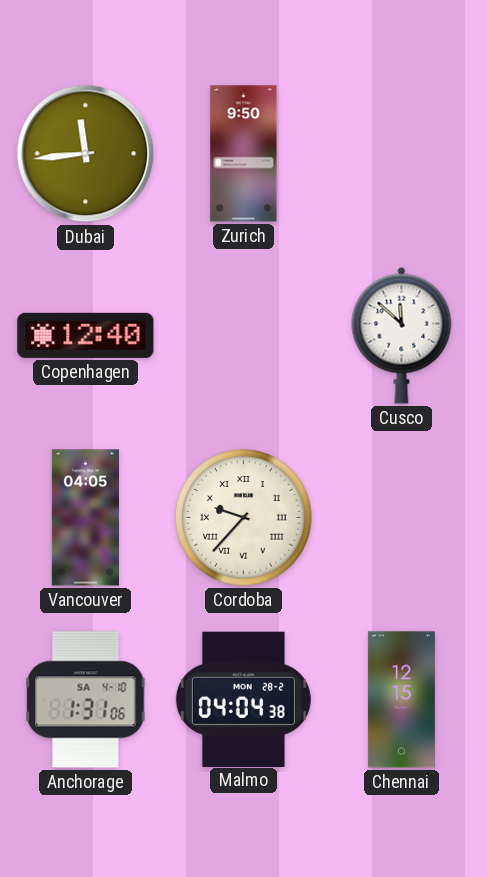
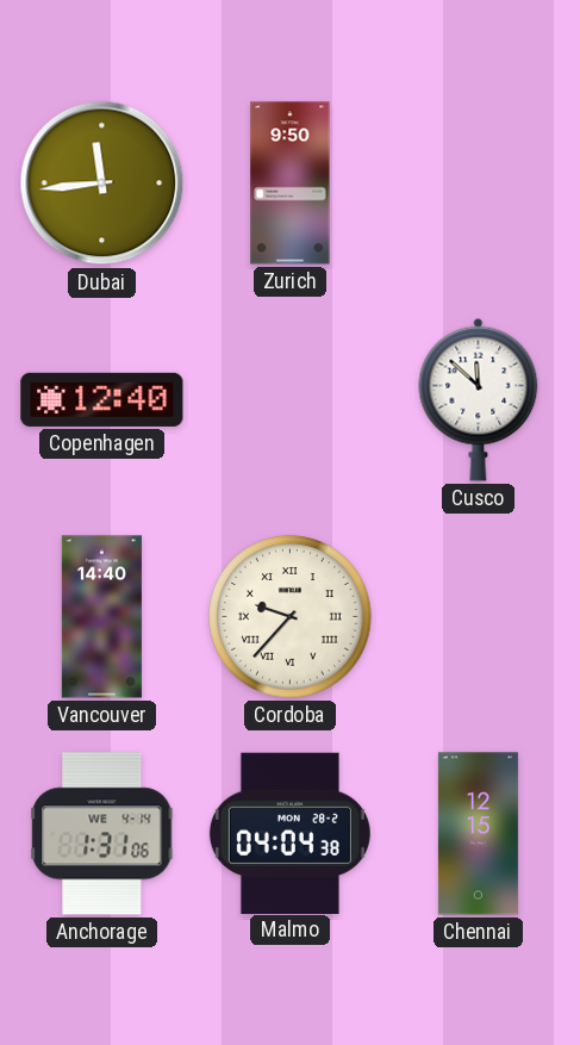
Vancouver: 04:05 -> 14:40
Anchorage date: SA 4-10 -> WE 4-14
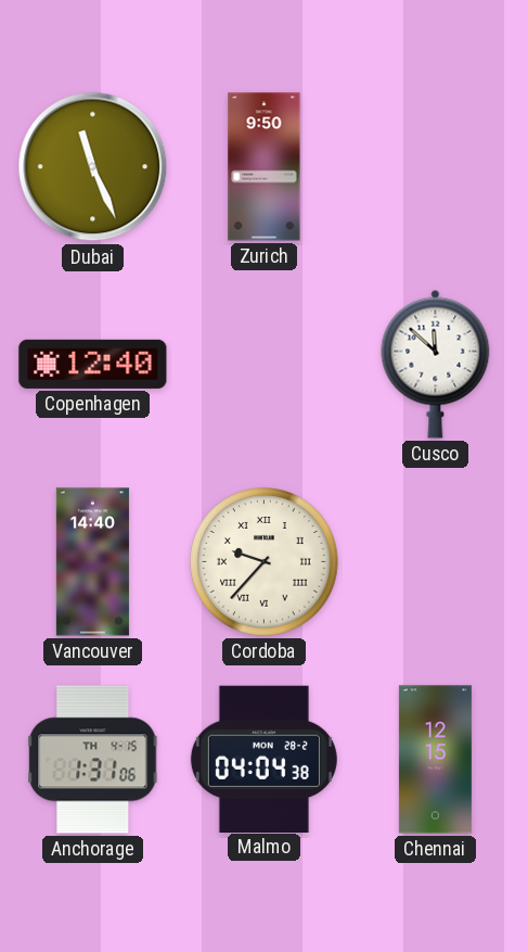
Dubai: 11:44 -> 11:26
Anchorage date: WE 4-14 -> TH 4-15
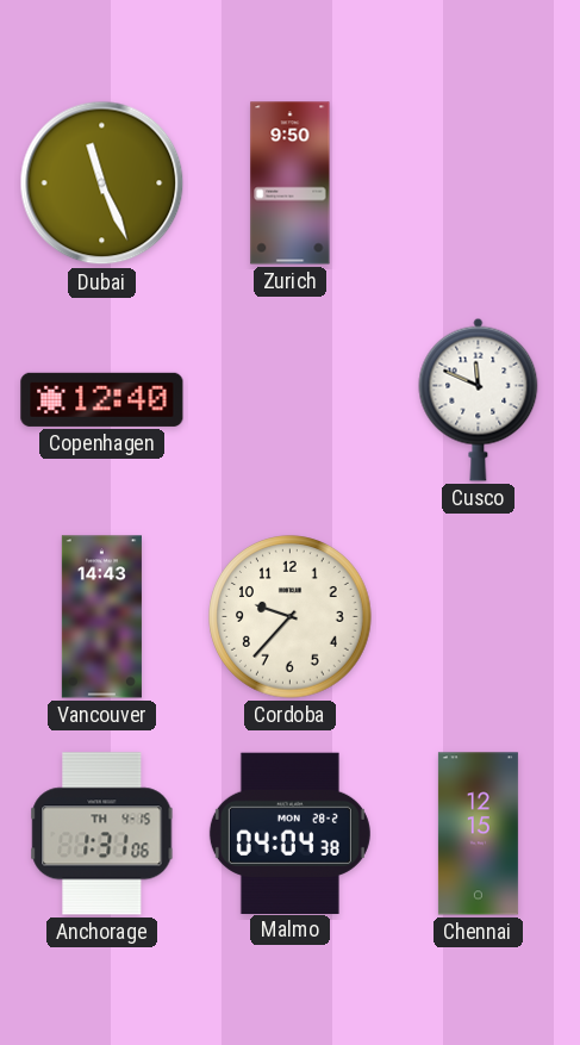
Cusco: 11:52 -> 11:49
Vancouver: 14:40 -> 14:43
Cordoba numerals: Roman -> Arabic
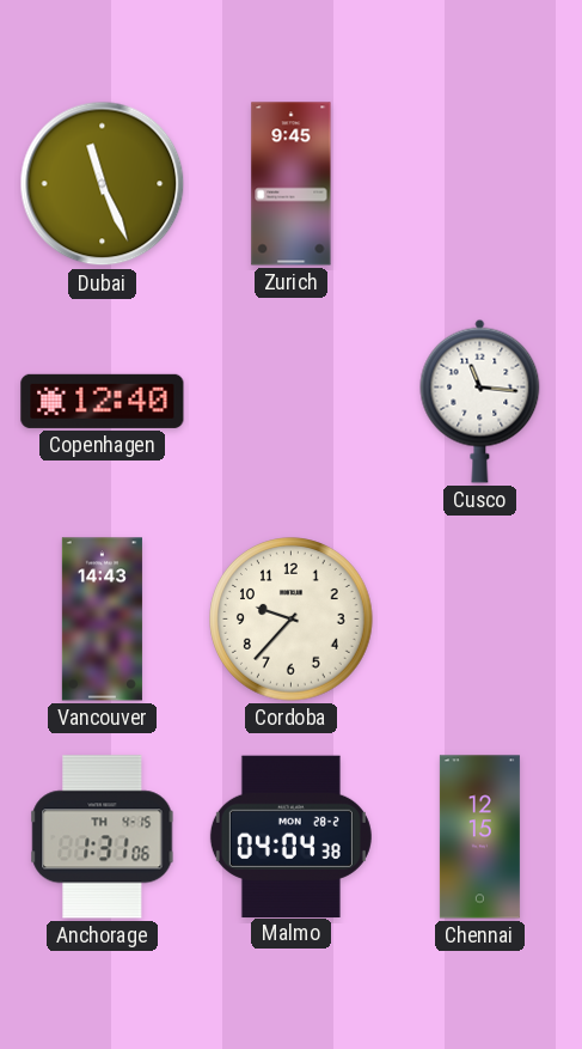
Zurich: 9:50 -> 9:45
Cusco: 11:49 -> 11:16
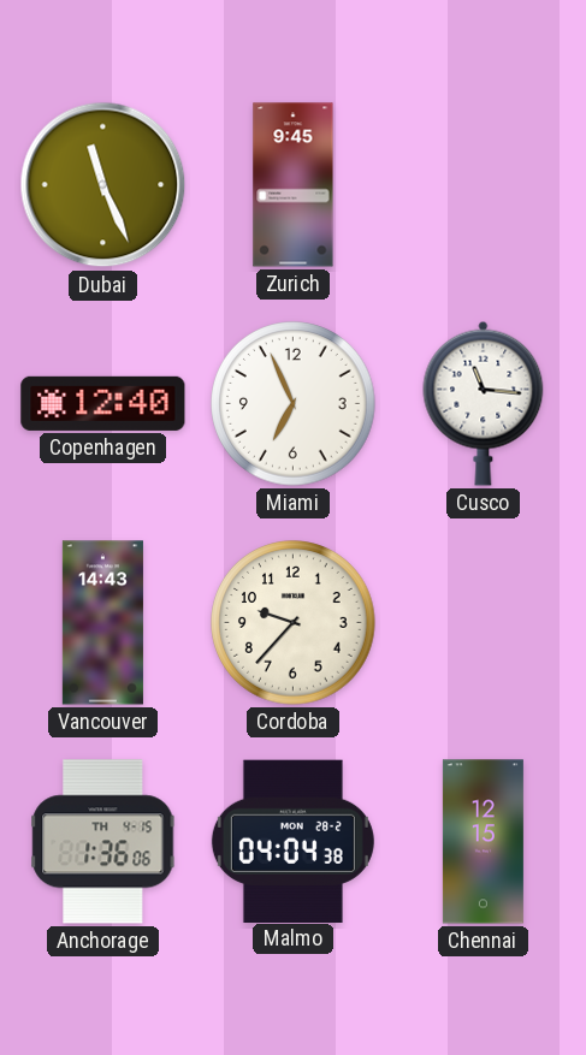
Miami: none -> 6:56
Anchorage: 1:31 -> 1:36
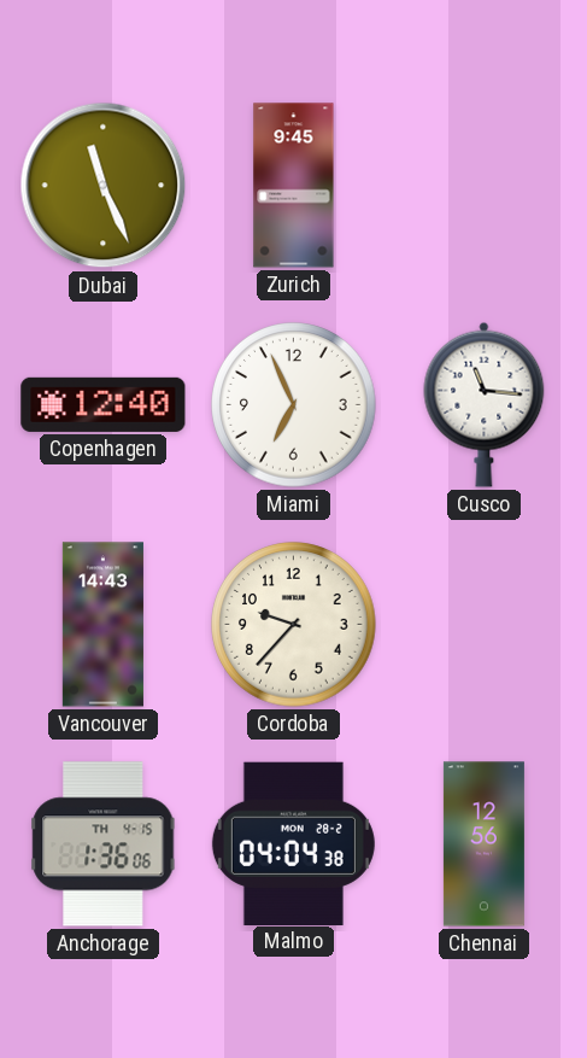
Chennai: 12:15 -> 12:56
